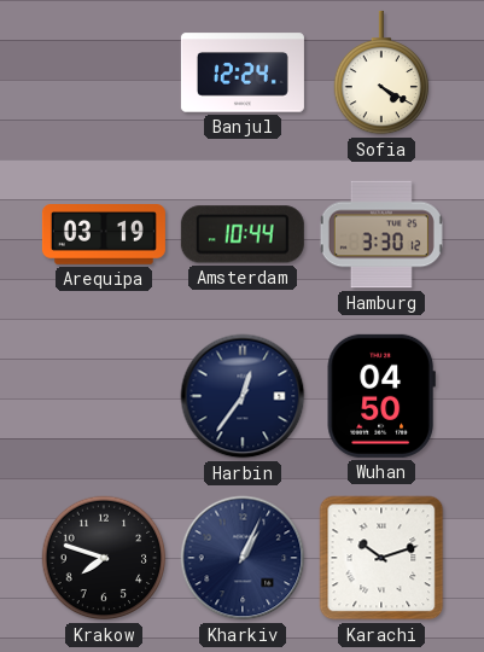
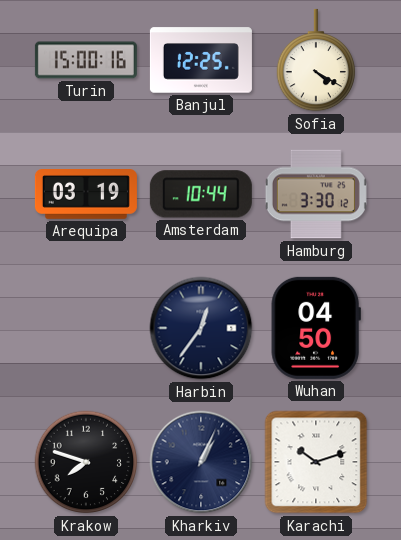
Turin: none -> 15:00
Banjul: 12:24 -> 12:25
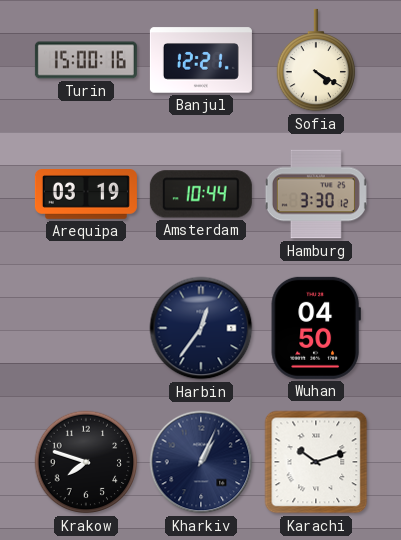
Banjul: 12:25 -> 12:21
